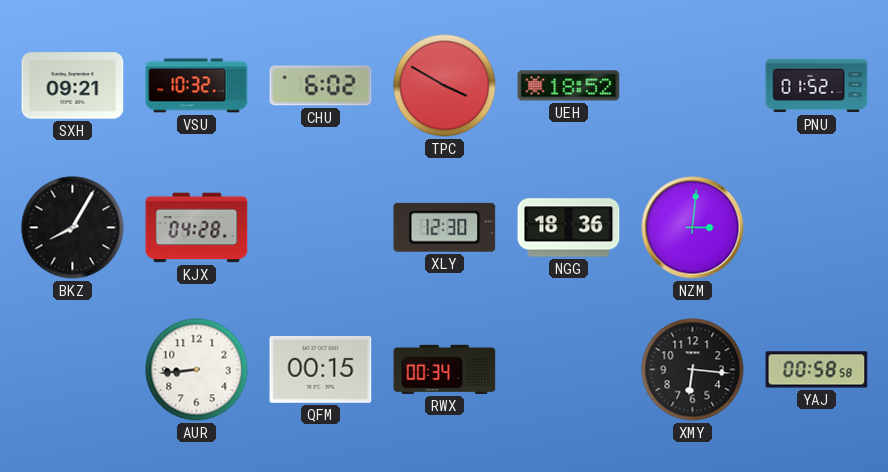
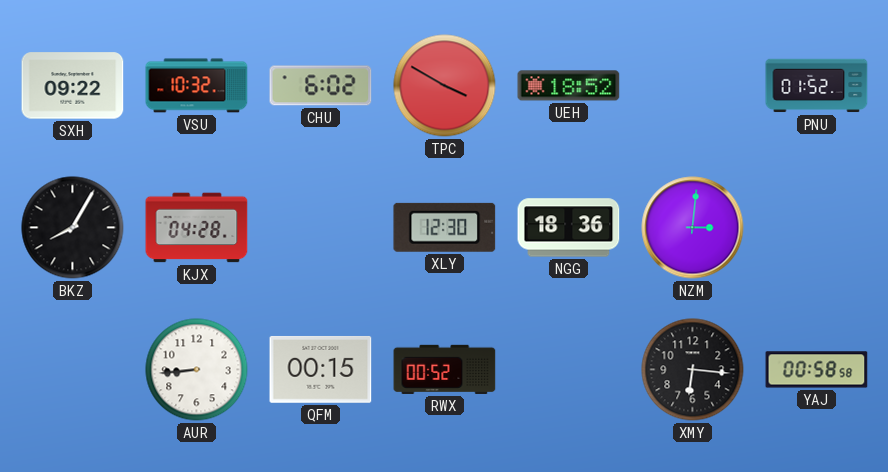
SXH: 09:21 -> 09:22
RWX: 00:34 -> 00:52
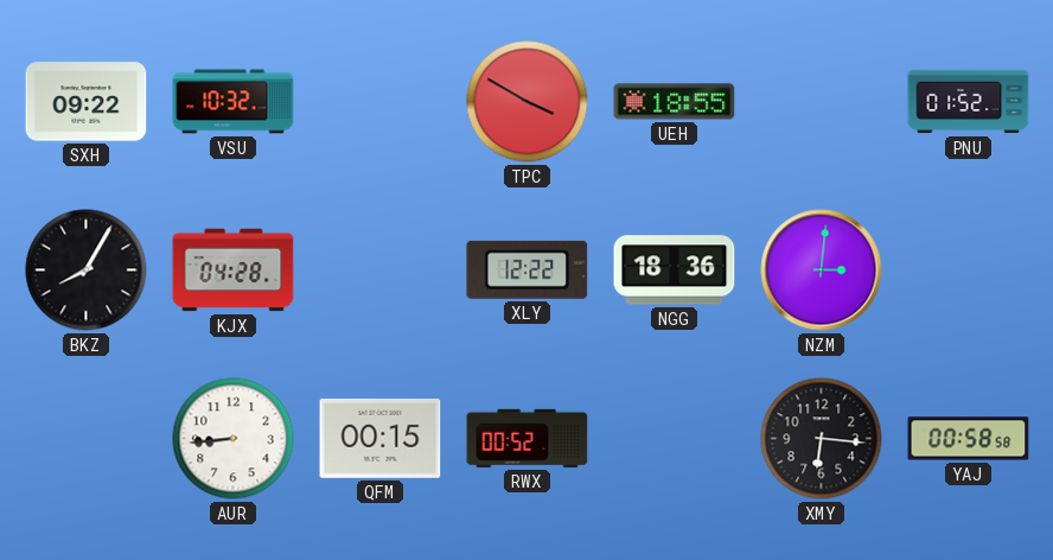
CHU: 6:02 -> none
UEH: 18:52 -> 18:55
XLY: 12:30 -> 12:22
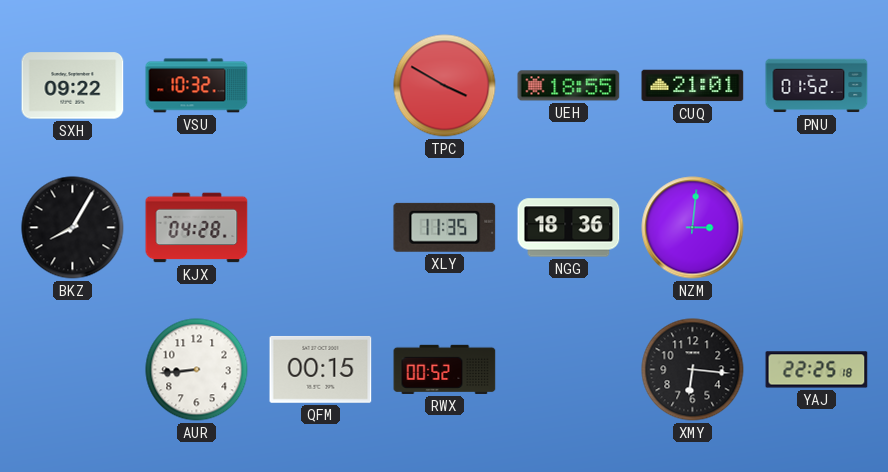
CUQ: none -> 21:01
XLY: 12:22 -> 11:35
YAJ: 00:58 -> 22:25
